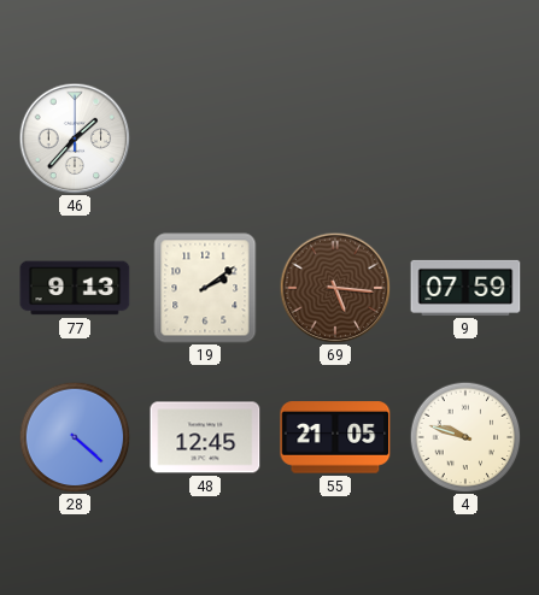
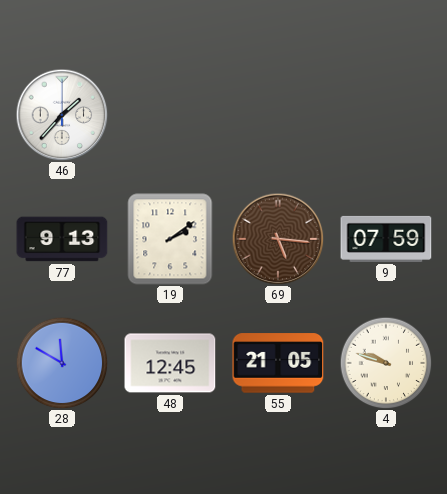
28: 4:22 -> 11:50
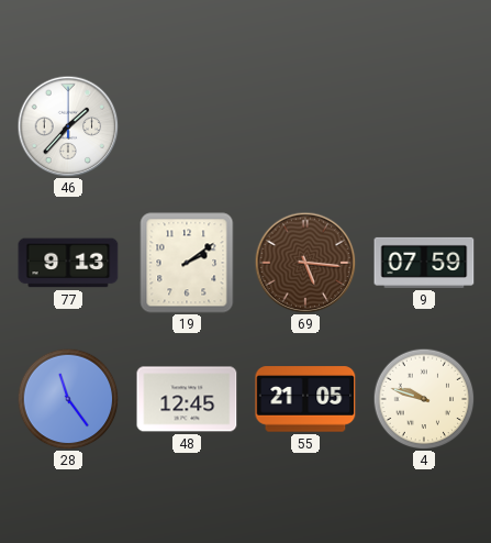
28: 11:50 -> 11:24
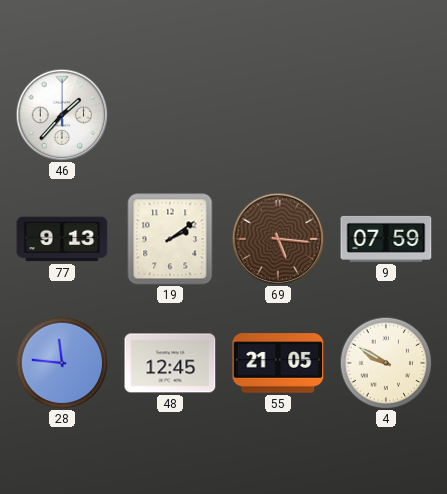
28: 11:24 -> 11:46
4: 9:48 -> 9:50
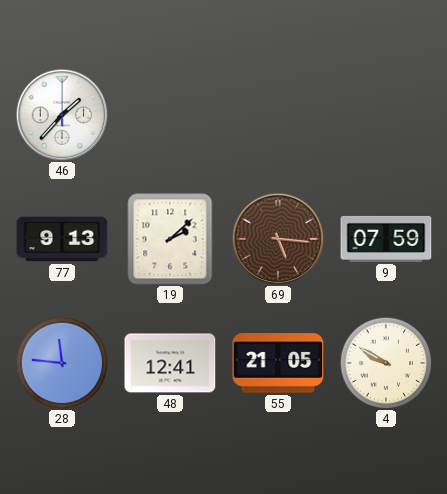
19: 2:09 -> 2:08
48: 12:45 -> 12:41
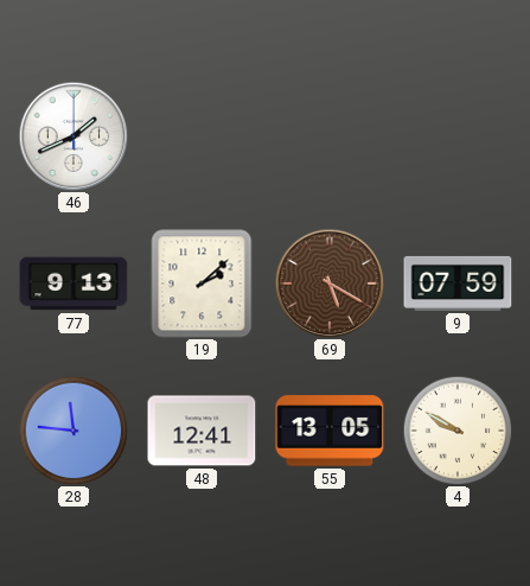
46: 1:37 -> 1:41
69: 5:16 -> 5:20
55: 21:05 -> 13:05
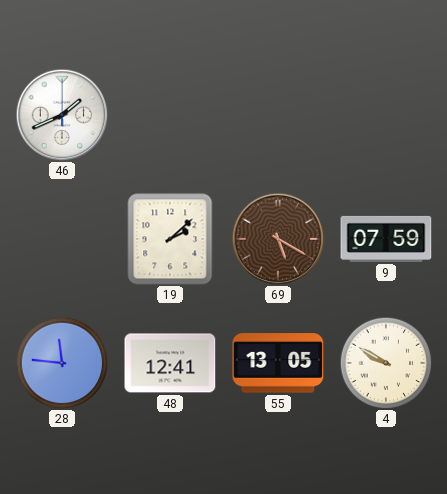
77: 9:13 -> none
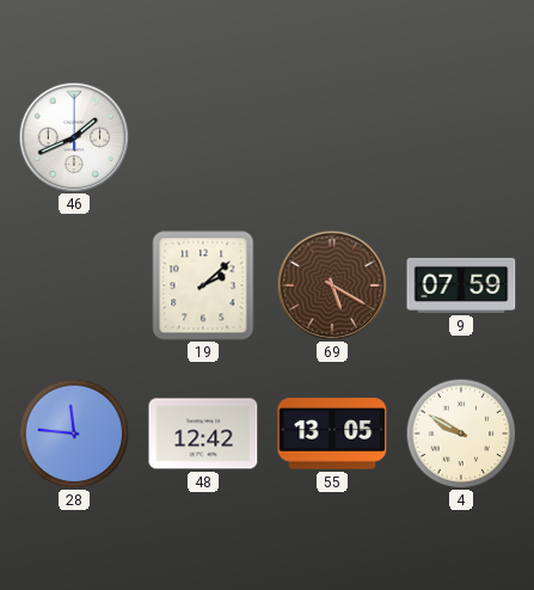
48: 12:41 -> 12:42
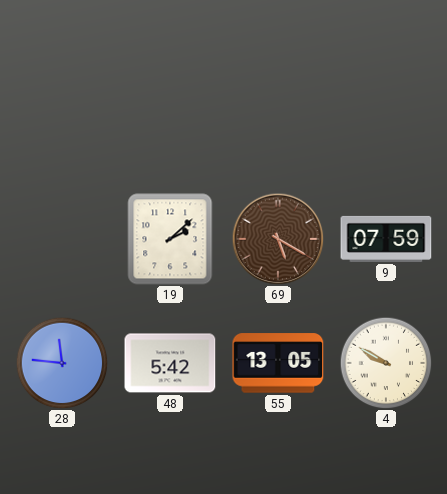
46: 1:41 -> none
48: 12:42 -> 5:42
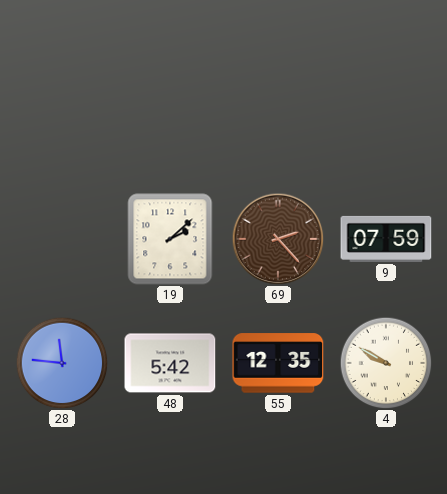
69: 5:20 -> 2:23
55: 13:05 -> 12:35
